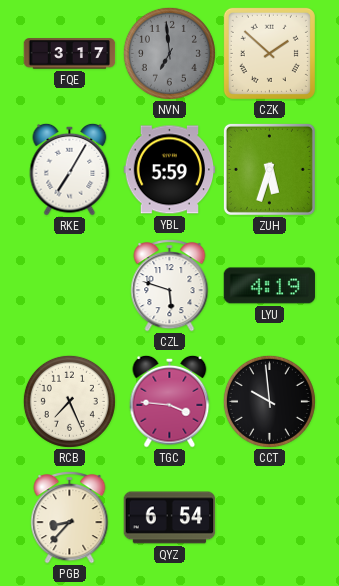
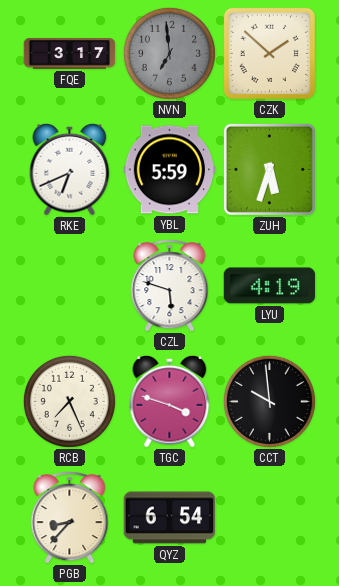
RKE: 7:05 -> 6:41
TGC: 3:46 -> 3:48
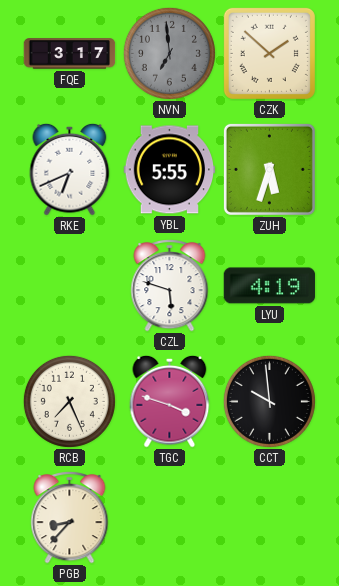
YBL: 5:59 -> 5:55
QYZ: 6:54 -> none
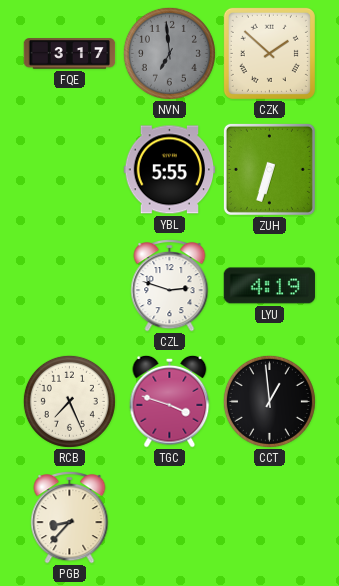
RKE: 6:41 -> none
ZUH: 5:33 -> 6:33
CZL: 5:48 -> 2:48
CCT: 9:59 -> 12:59
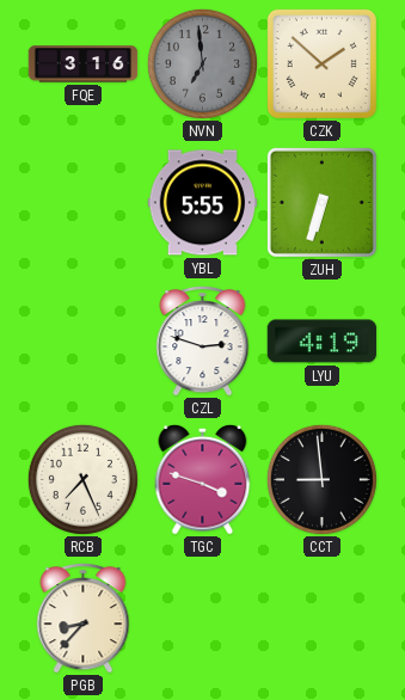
FQE: 3:17 -> 3:16
CCT: 12:59 -> 8:59
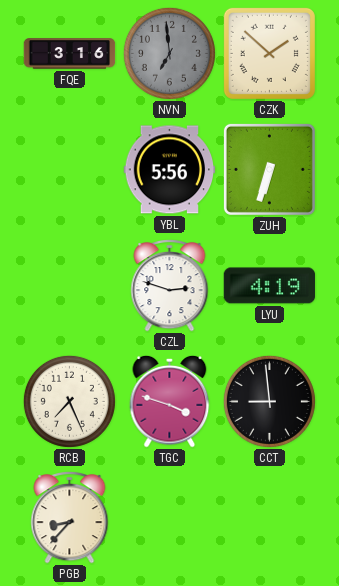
YBL: 5:55 -> 5:56
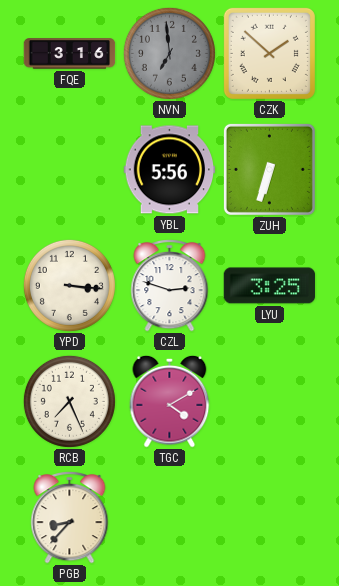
YPD: none -> 3:16
LYU: 4:19 -> 3:25
TGC: 3:48 -> 4:10
CCT: 8:59 -> none
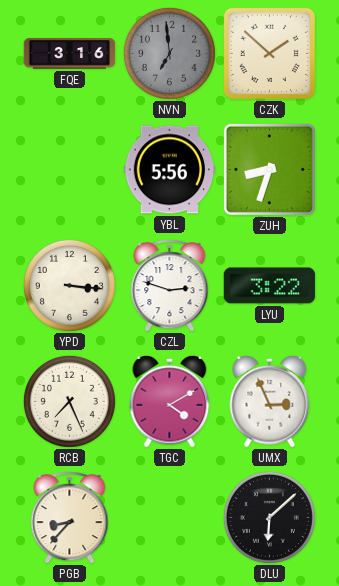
ZUH: 6:33 -> 8:33
LYU: 3:25 -> 3:22
UMX: none -> 2:56
DLU: none -> 6:08
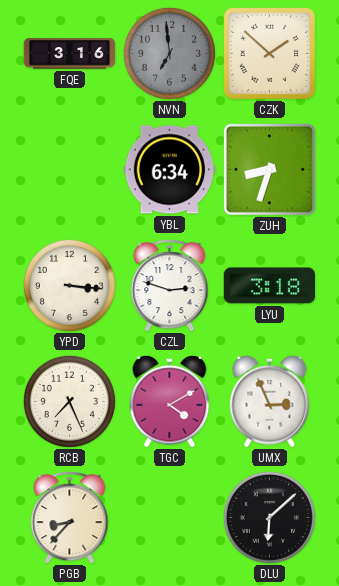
YBL: 5:56 -> 6:34
LYU: 3:22 -> 3:18
